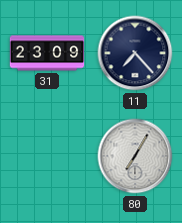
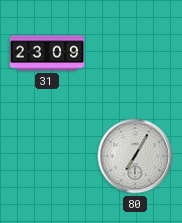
11: 7:23 -> none
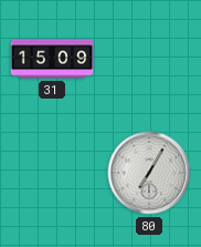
31: 23:09 -> 15:09
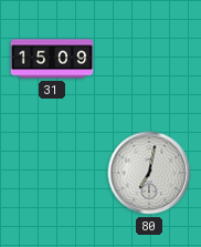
80: 7:05 -> 7:02
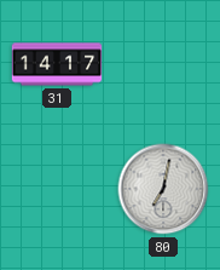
31: 15:09 -> 14:17
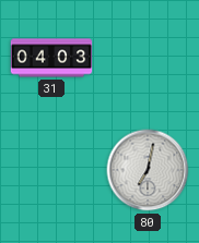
31: 14:17 -> 04:03
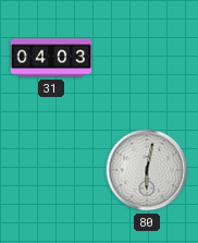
80: 7:02 -> 6:02
